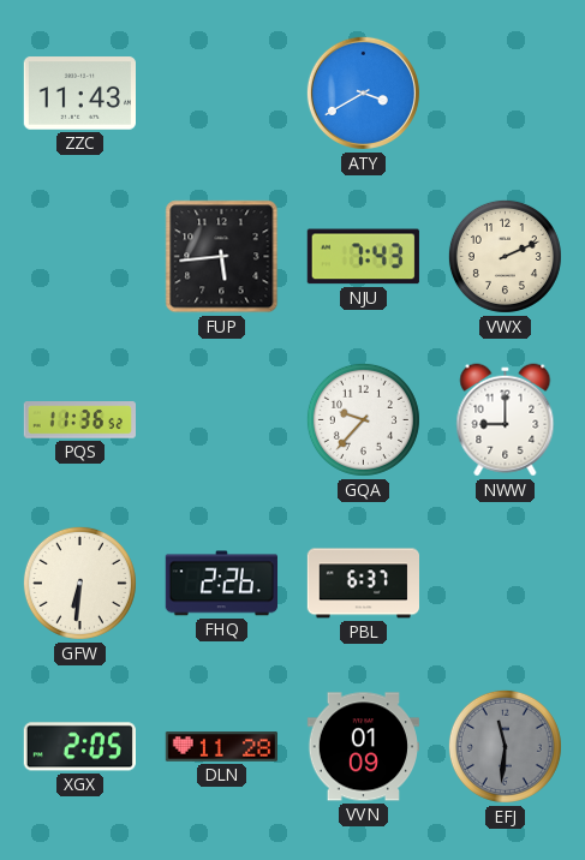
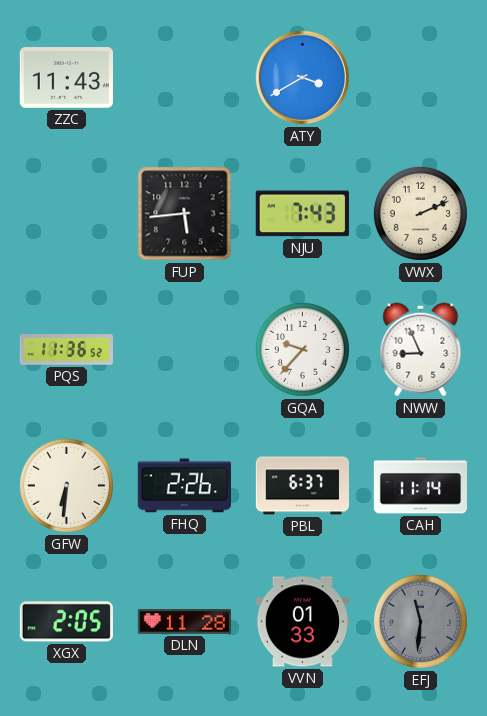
NWW: 9:00 -> 8:56
CAH: none -> 11:14
VVN: 01:09 -> 01:33
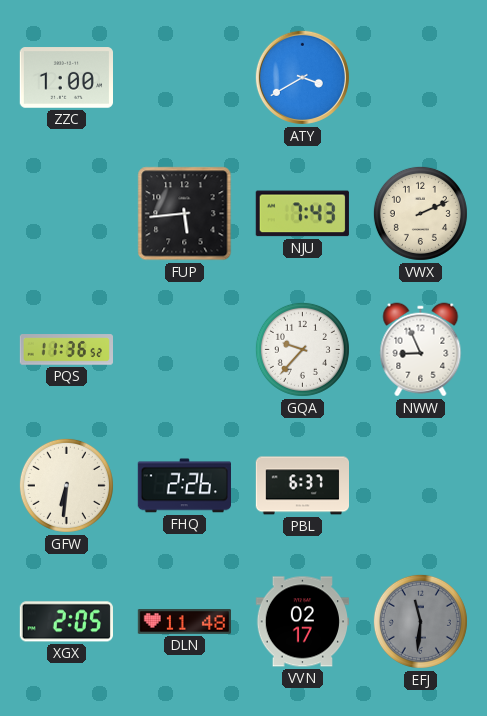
ZZC: 11:43 -> 1:00
CAH: 11:14 -> none
DLN: 11:28 -> 11:48
VVN: 01:33 -> 02:17
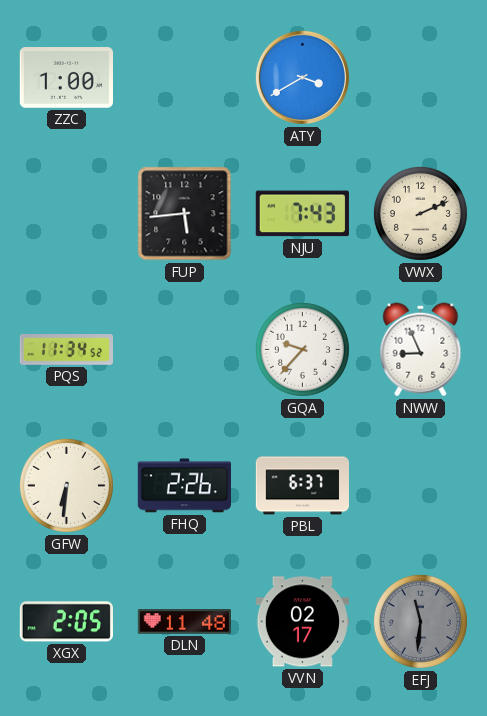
PQS: 11:36 -> 11:34
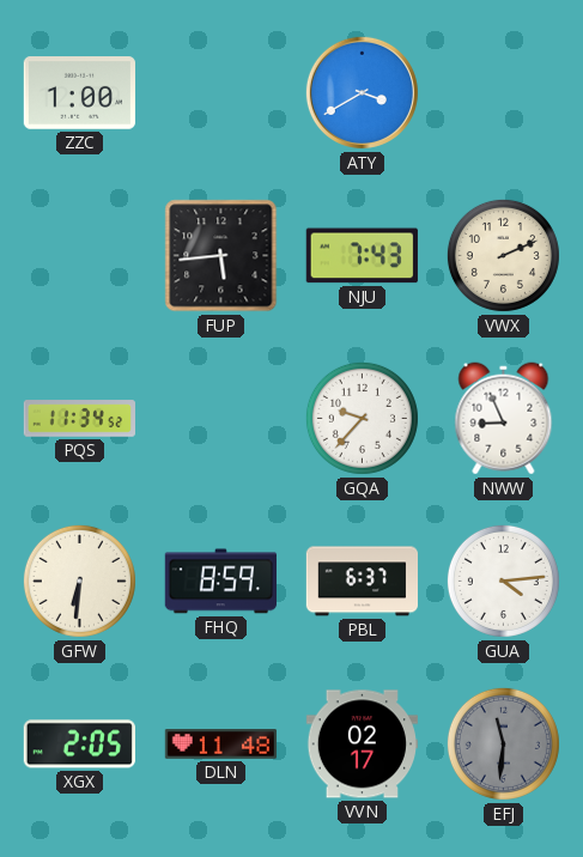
FHQ: 2:26 -> 8:59
GUA: none -> 4:14
